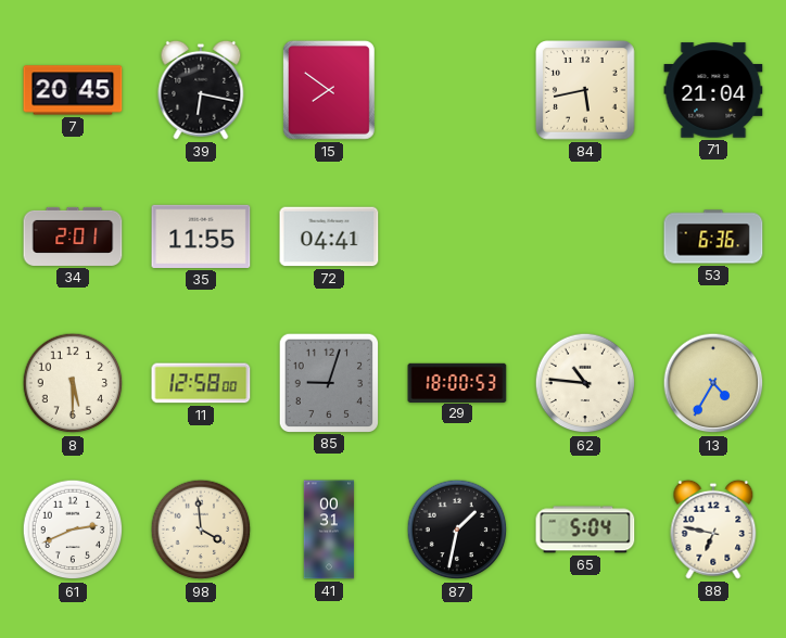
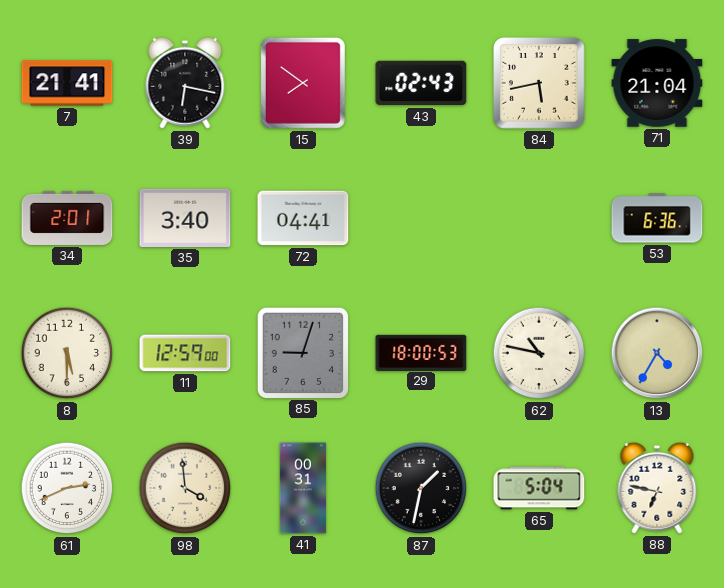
7: 20:45 -> 21:41
43: none -> 02:43
35: 11:55 -> 3:40
11: 12:58 -> 12:59
62: 10:46 -> 10:47
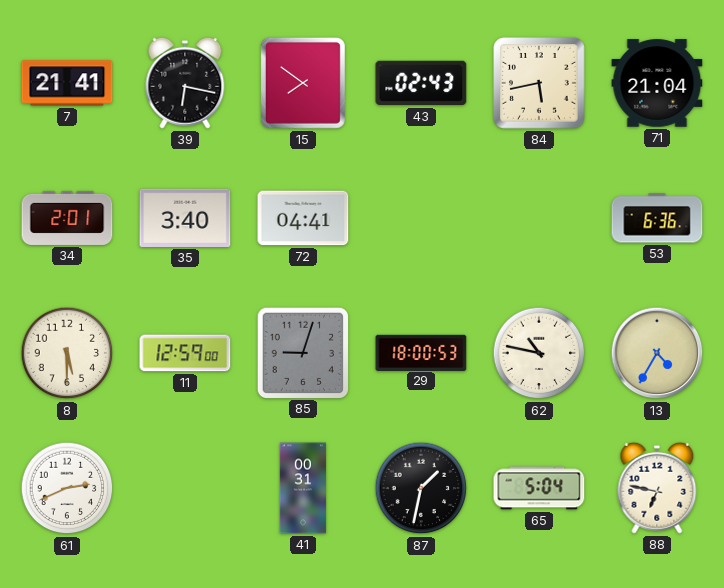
98: 3:59 -> none
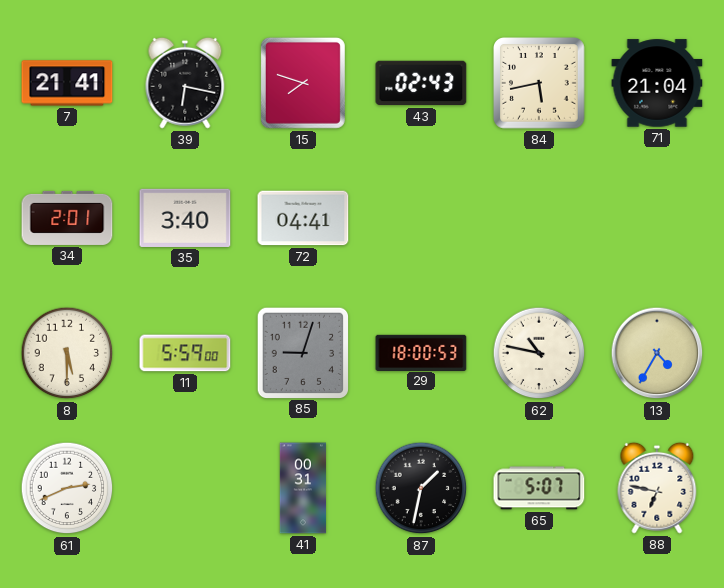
15: 7:51 -> 7:48
53: 6:36 -> none
11: 12:59 -> 5:59
65: 5:04 -> 5:07
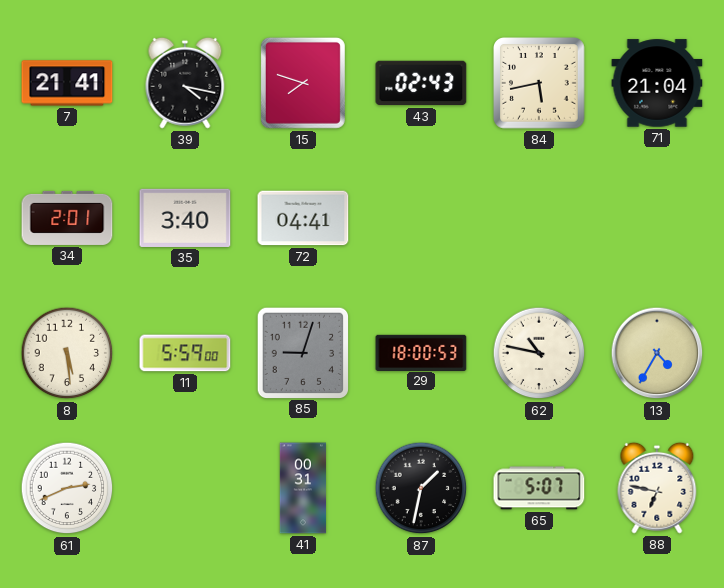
39: 6:17 -> 4:17
8: 5:30 -> 5:29
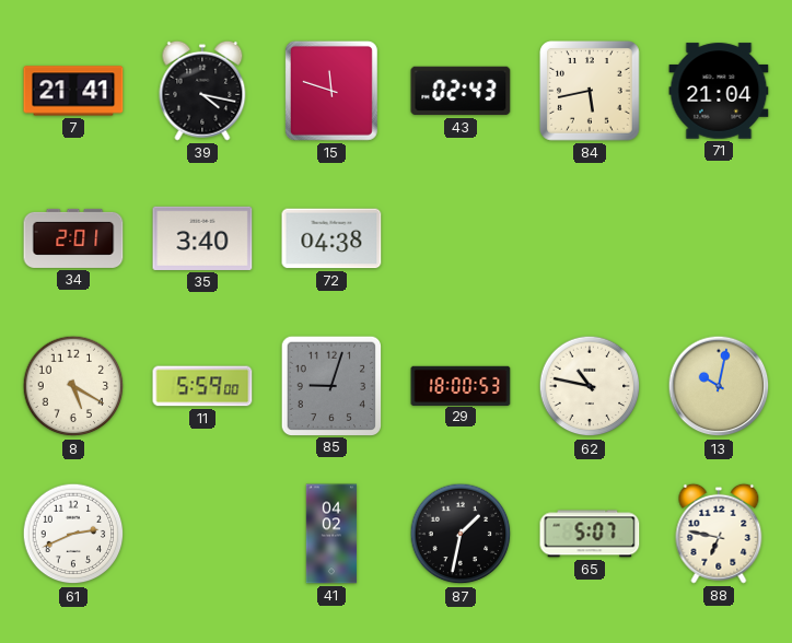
15: 7:48 -> 11:48
72: 04:41 -> 04:38
8: 5:29 -> 5:20
13: 4:35 -> 10:02
41: 00:31 -> 04:02
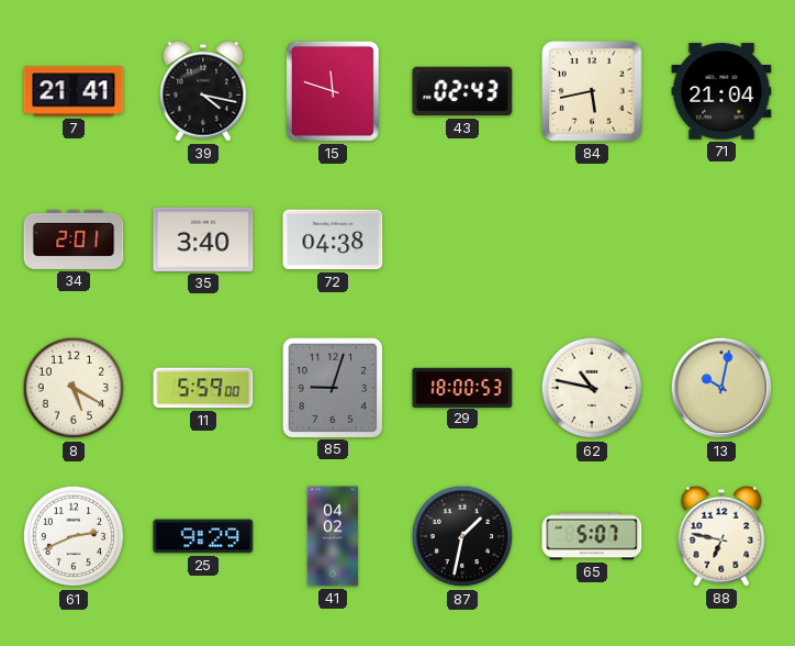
25: none -> 9:29
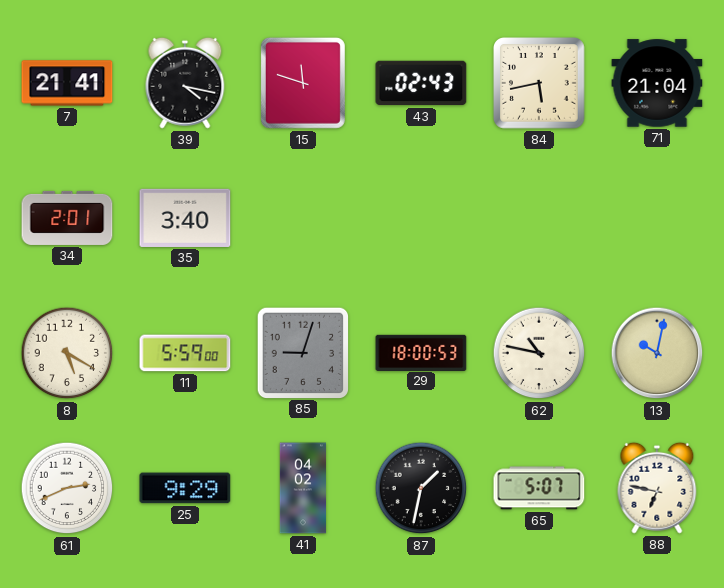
72: 04:38 -> none
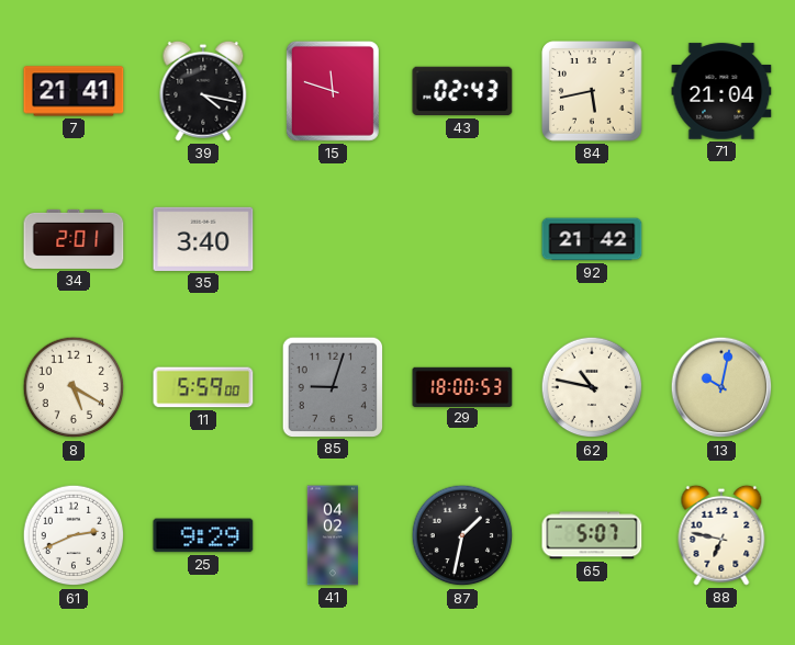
92: none -> 21:42
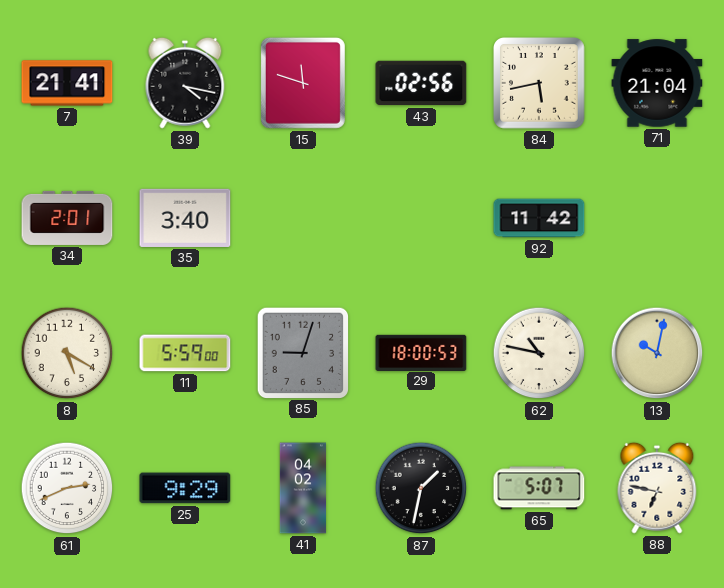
43: 02:43 -> 02:56
92: 21:42 -> 11:42
